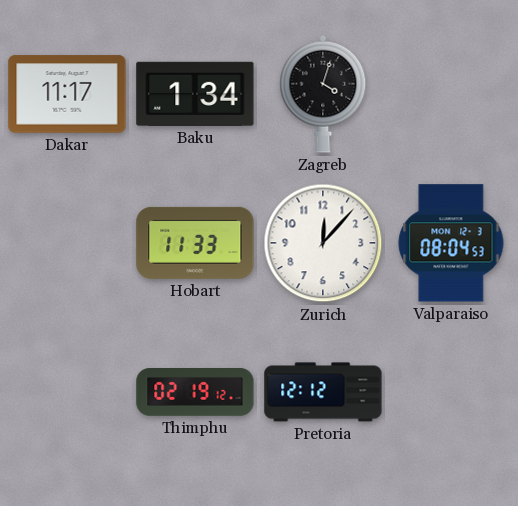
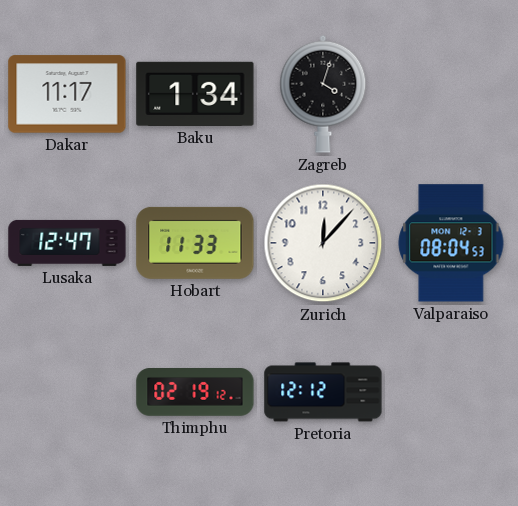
Lusaka: none -> 12:47
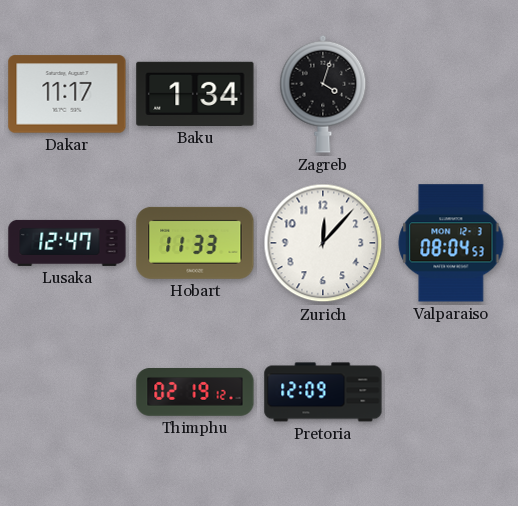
Pretoria: 12:12 -> 12:09
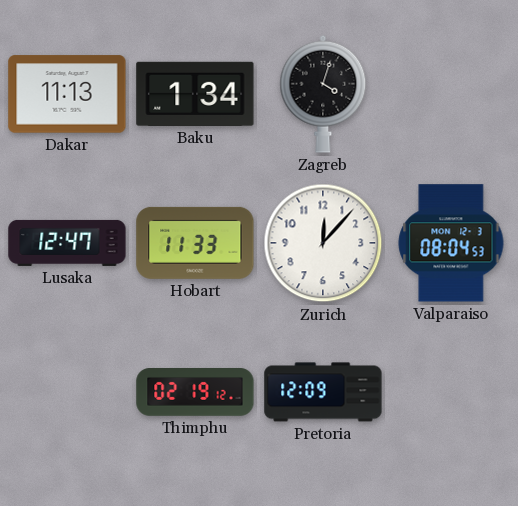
Dakar: 11:17 -> 11:13
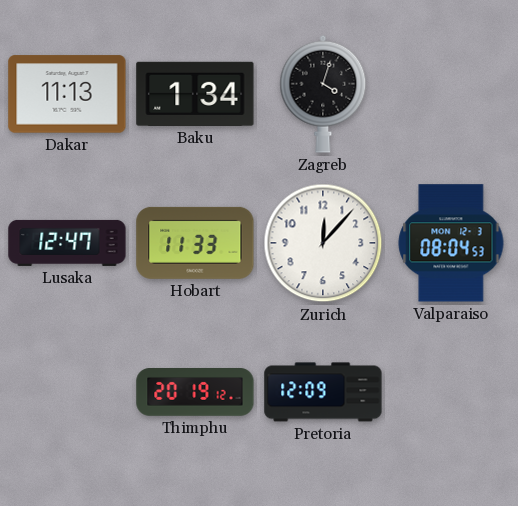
Thimphu: 02:19 -> 20:19
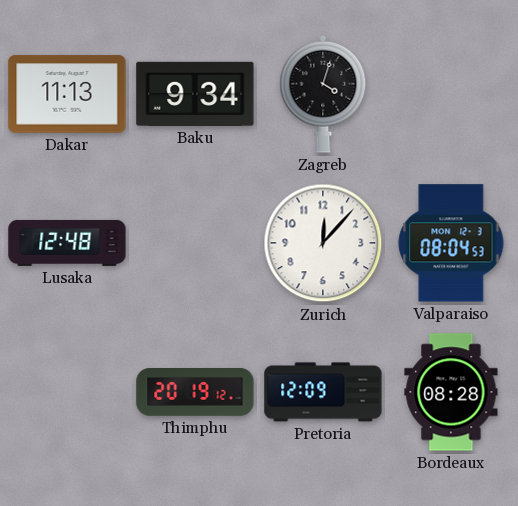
Baku: 1:34 -> 9:34
Lusaka: 12:47 -> 12:48
Hobart: 11:33 -> none
Bordeaux: none -> 08:28
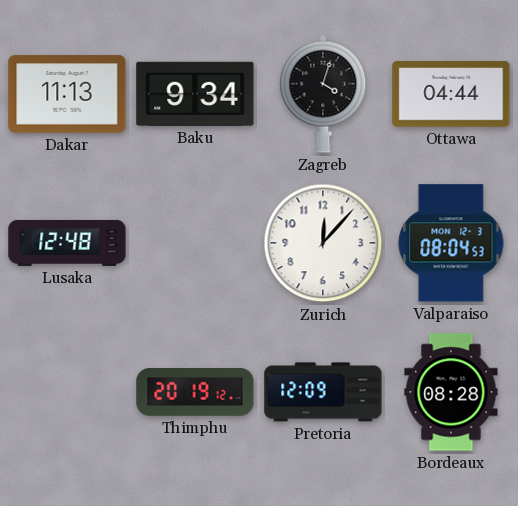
Ottawa: none -> 04:44
